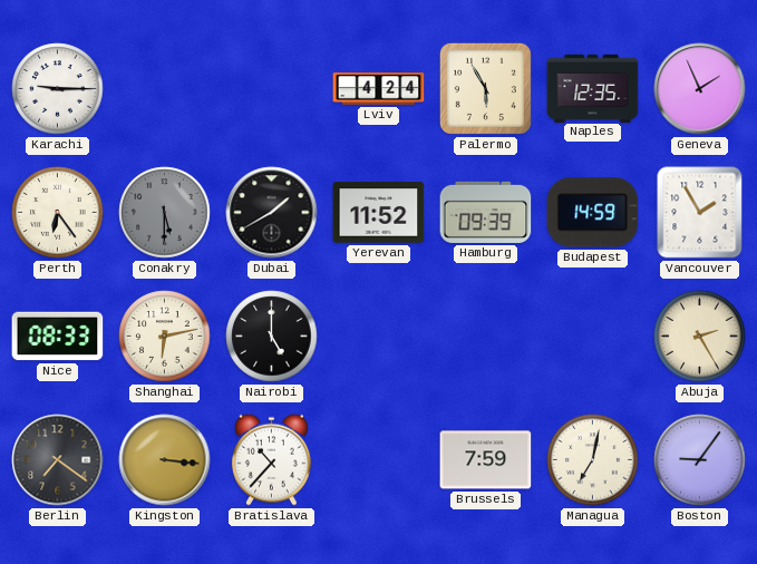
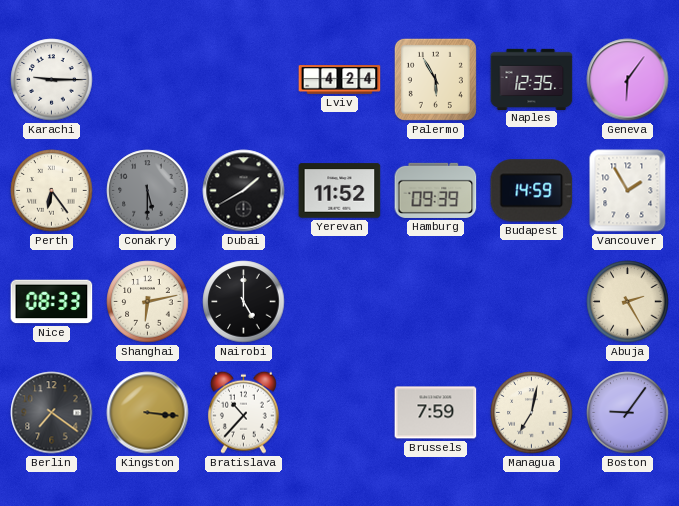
Geneva: 1:56 -> 6:06
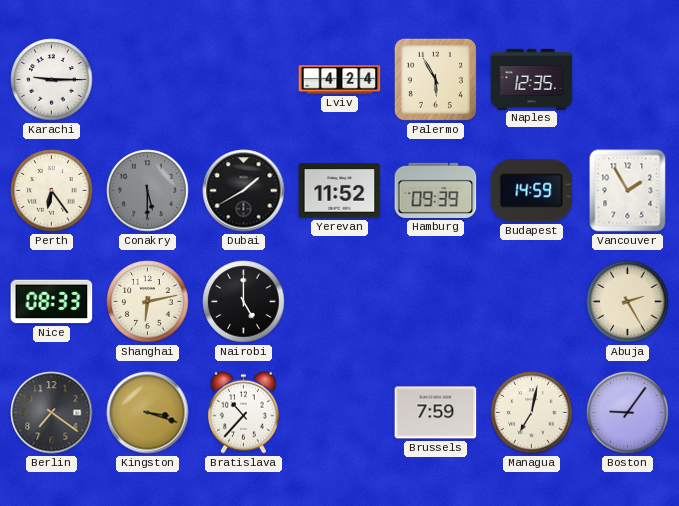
Geneva: 6:06 -> none
Kingston: 3:16 -> 3:18
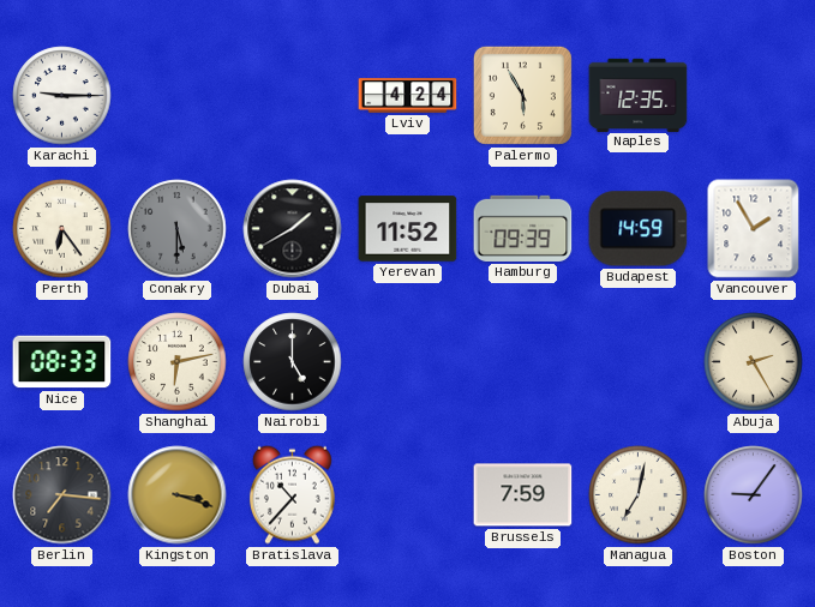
Berlin: 7:21 -> 7:16
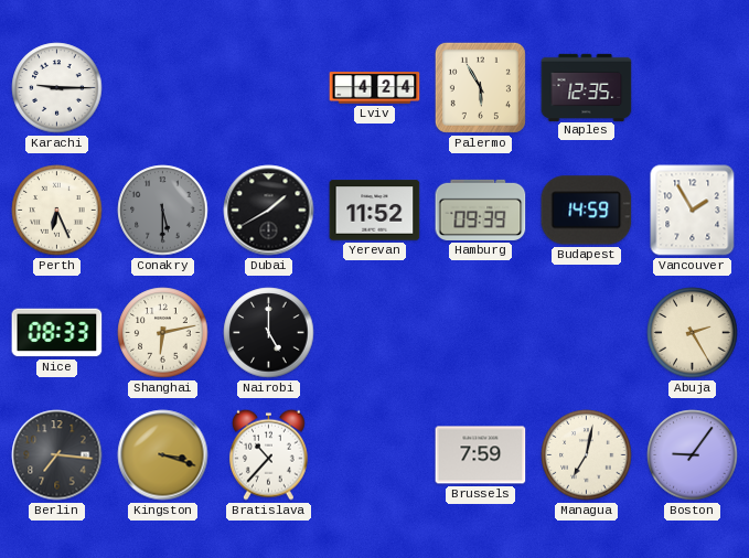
Perth: 6:24 -> 6:26
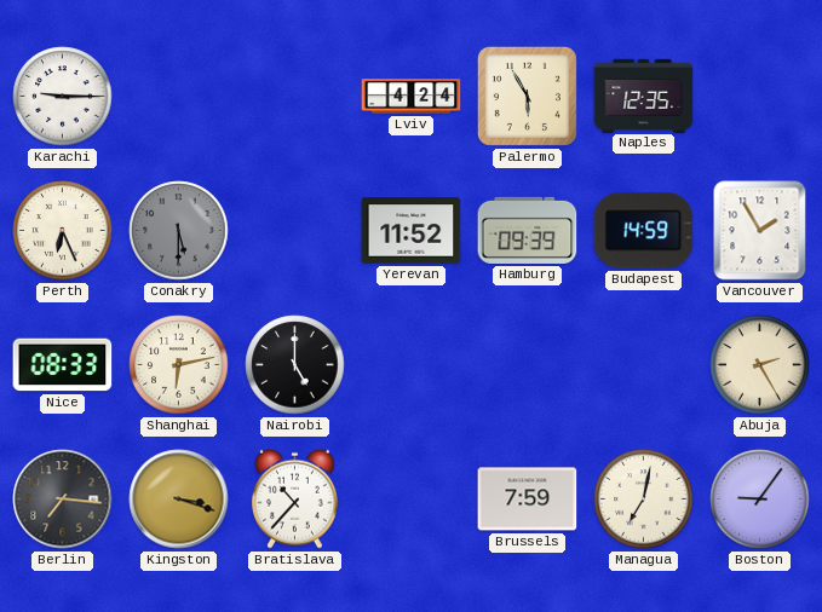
Dubai: 1:40 -> none
